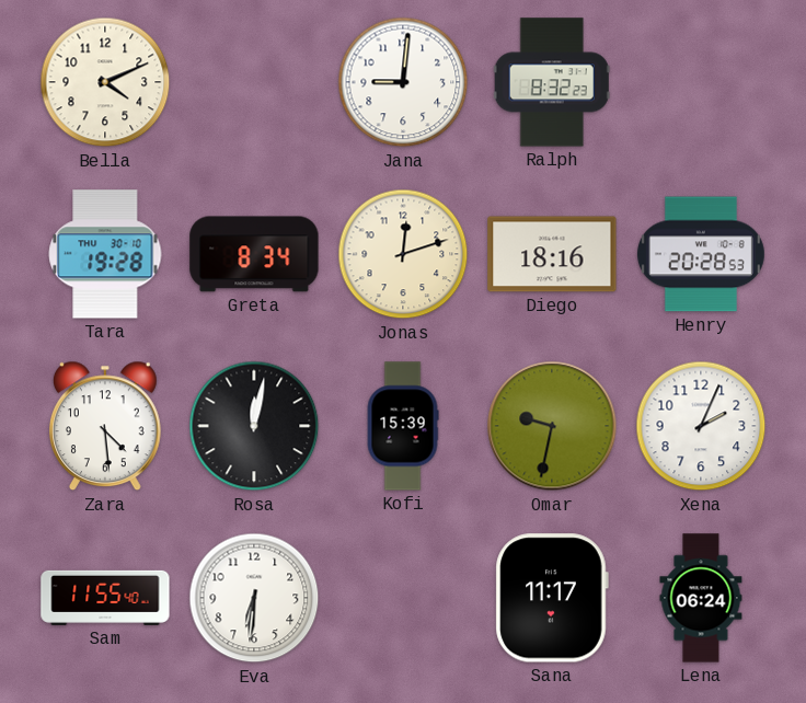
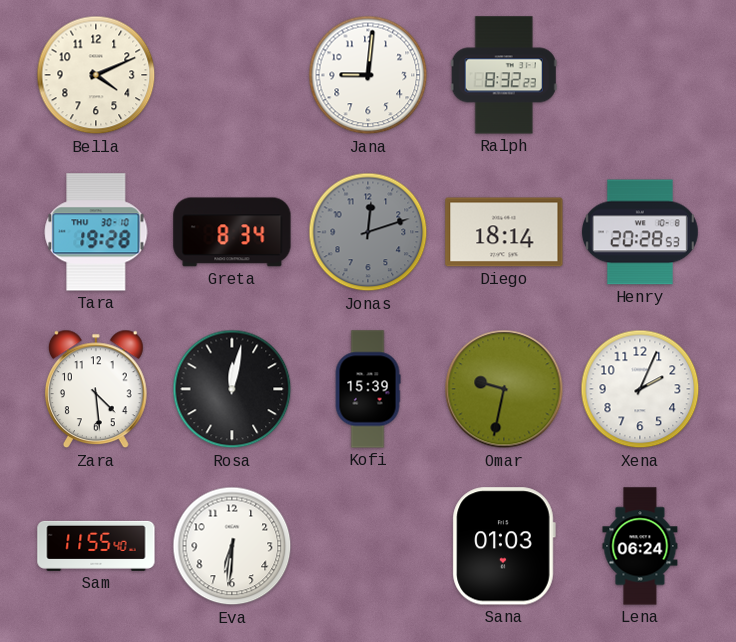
Jonas dial: cream -> grey
Diego: 18:16 -> 18:14
Sana: 11:17 -> 01:03
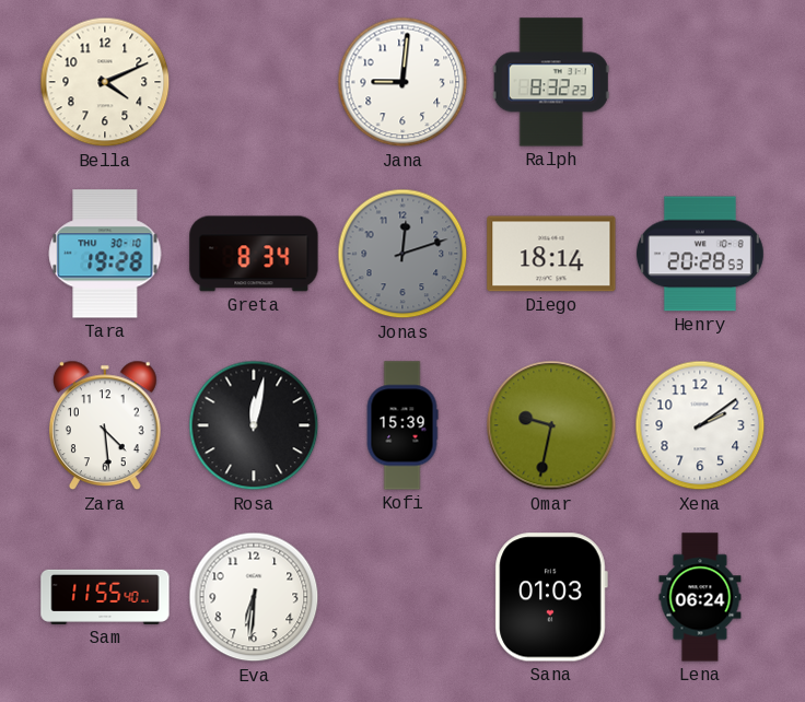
Xena: 2:04 -> 2:09
